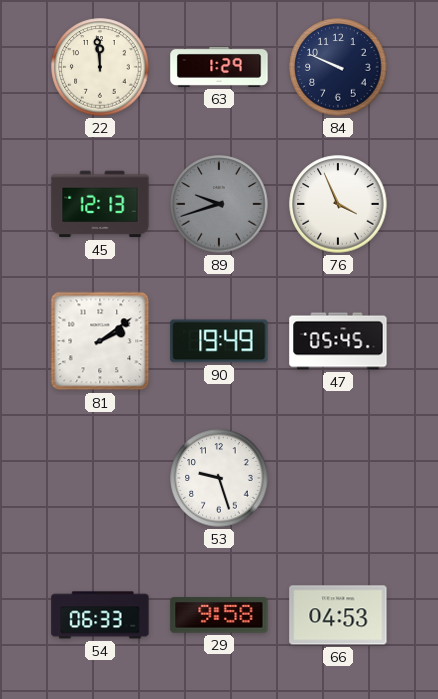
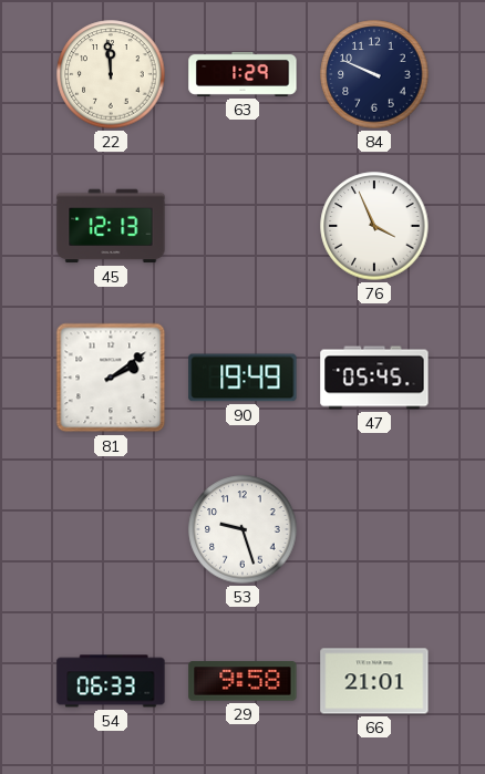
89: 9:42 -> none
66: 04:53 -> 21:01
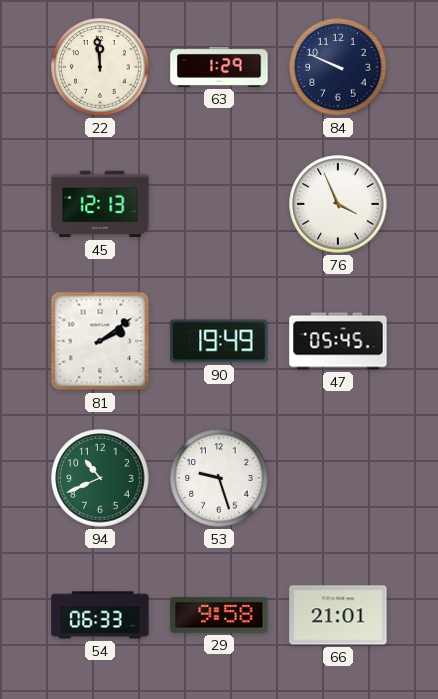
94: none -> 10:41
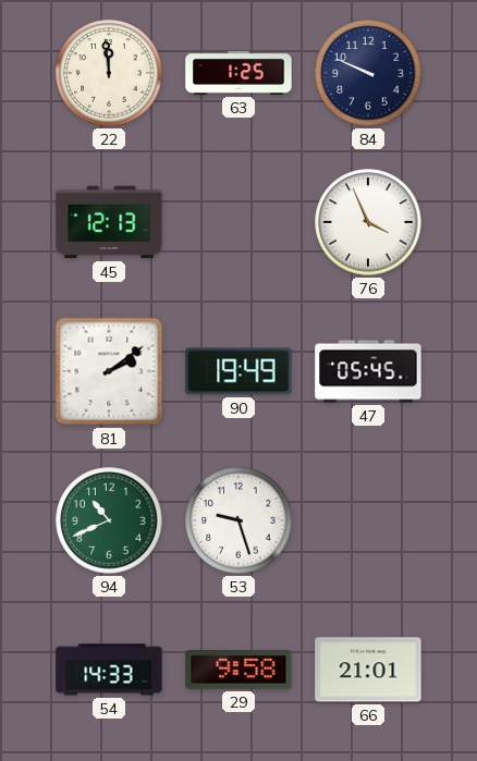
63: 1:29 -> 1:25
54: 06:33 -> 14:33
